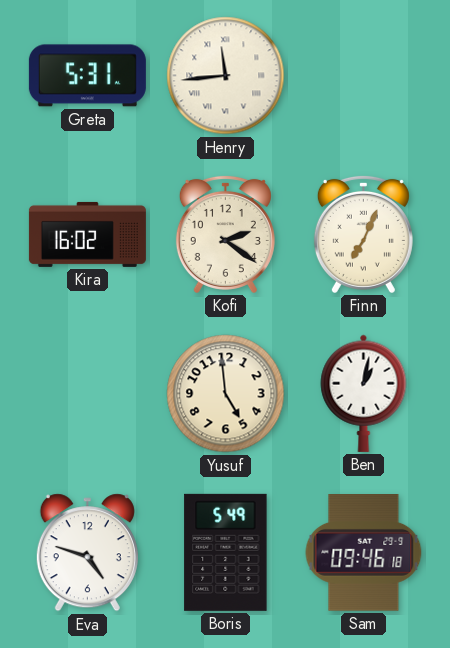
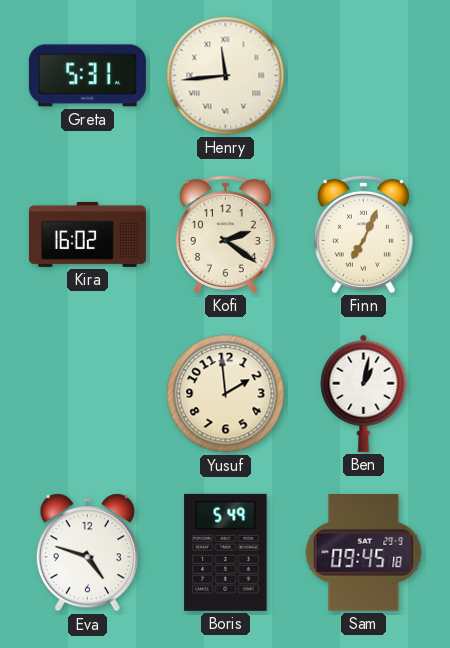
Yusuf: 4:59 -> 1:59
Sam: 09:46 -> 09:45
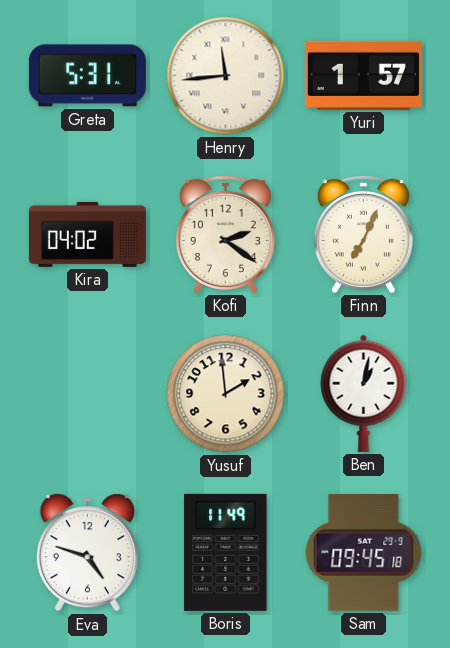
Yuri: none -> 1:57
Kira: 16:02 -> 04:02
Boris: 5:49 -> 11:49
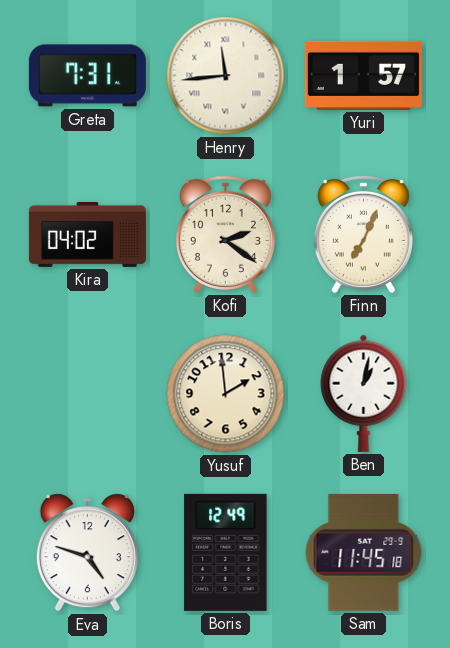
Greta: 5:31 -> 7:31
Boris: 11:49 -> 12:49
Sam: 09:45 -> 11:45
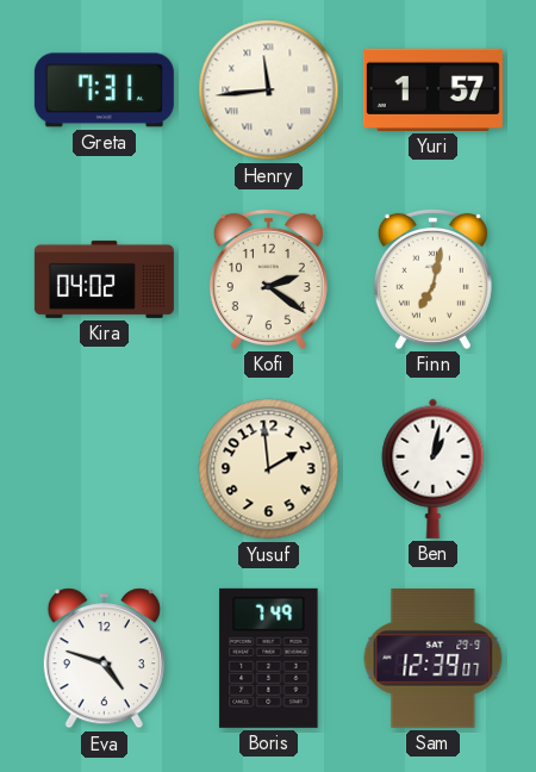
Finn: 7:04 -> 7:02
Boris: 12:49 -> 7:49
Sam: 11:45 -> 12:39
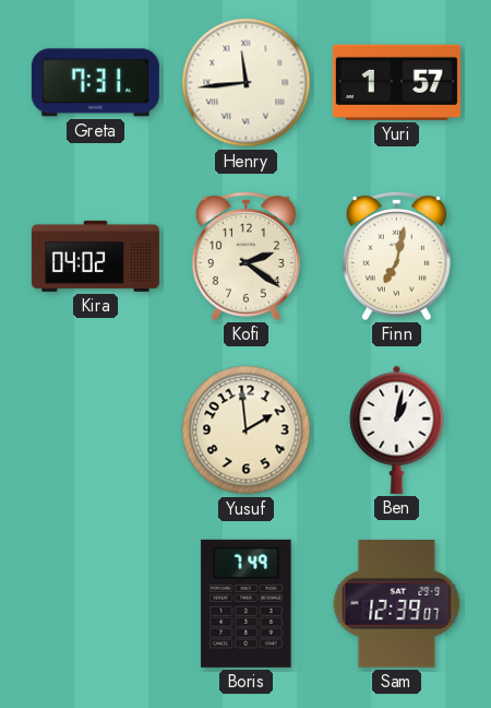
Eva: 4:48 -> none
